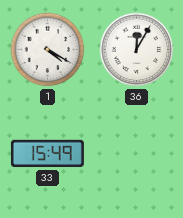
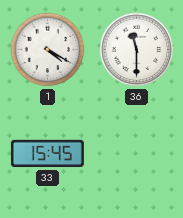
36: 12:05 -> 11:30
33: 15:49 -> 15:45
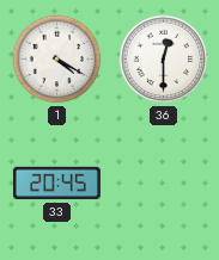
36: 11:30 -> 12:30
33: 15:45 -> 20:45
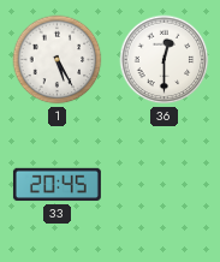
1: 4:20 -> 5:25
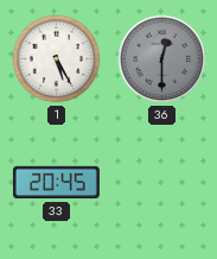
36 dial: white -> grey
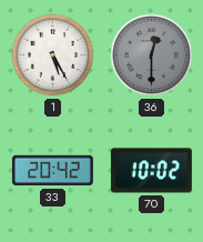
33: 20:45 -> 20:42
70: none -> 10:02
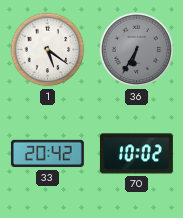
1: 5:25 -> 5:21
36: 12:30 -> 6:35
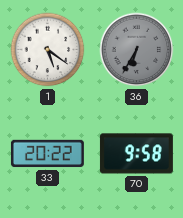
33: 20:42 -> 20:22
70: 10:02 -> 9:58
